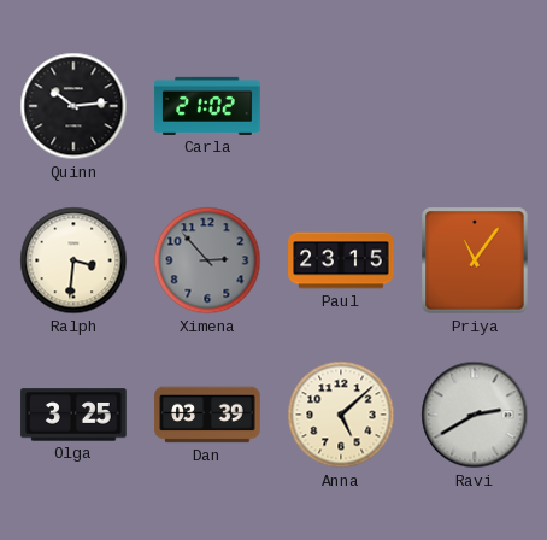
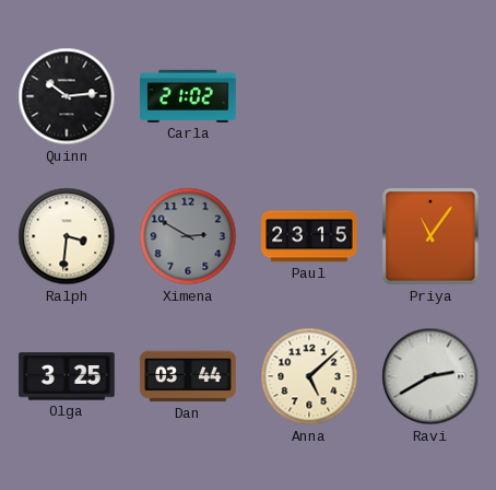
Ximena: 2:53 -> 2:50
Dan: 03:39 -> 03:44
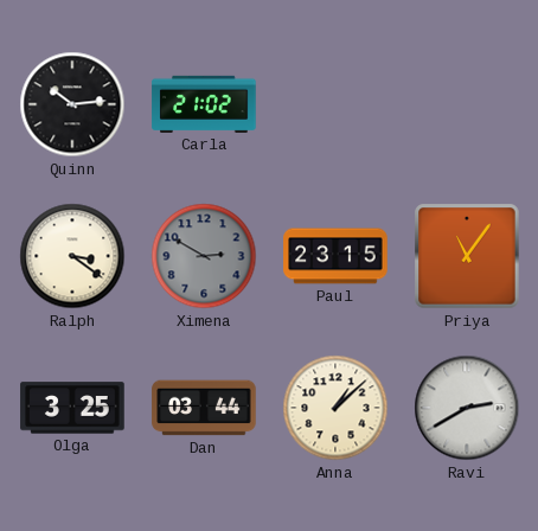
Ralph: 3:31 -> 3:21
Anna: 5:08 -> 1:08
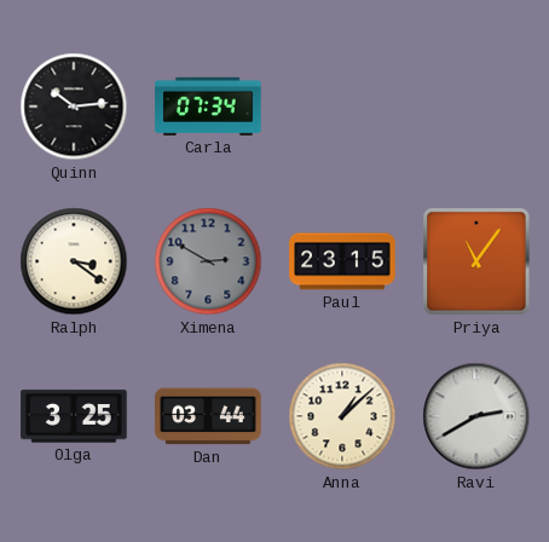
Carla: 21:02 -> 07:34
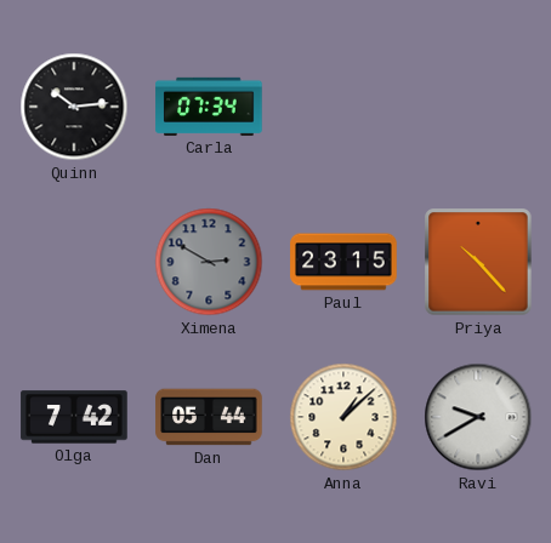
Ralph: 3:21 -> none
Priya: 11:06 -> 10:23
Olga: 3:25 -> 7:42
Dan: 03:44 -> 05:44
Ravi: 2:40 -> 9:40
